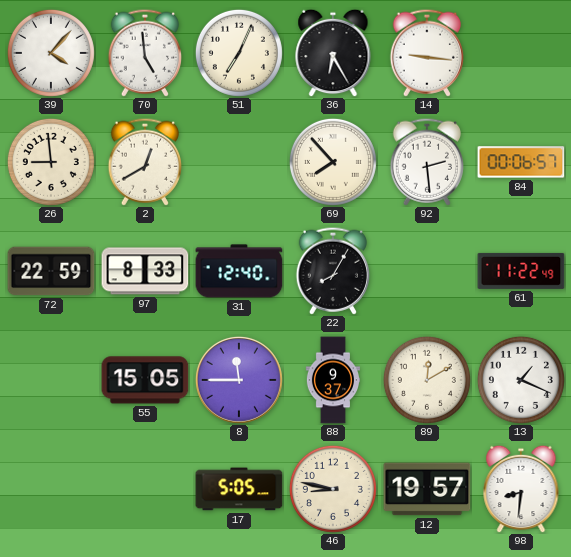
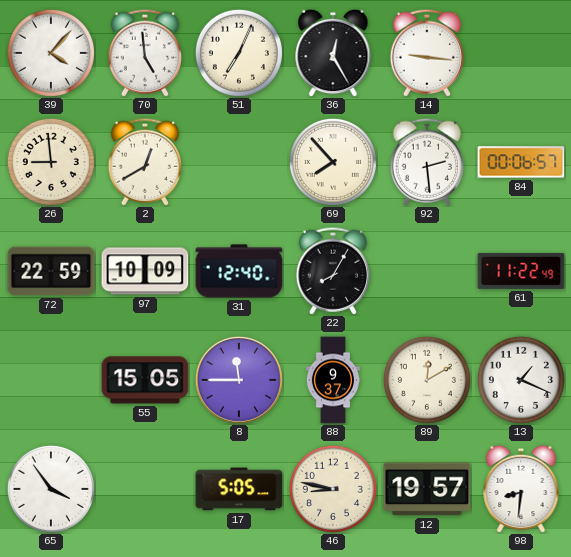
36: 6:25 -> 12:25
97: 8:33 -> 10:09
65: none -> 3:54
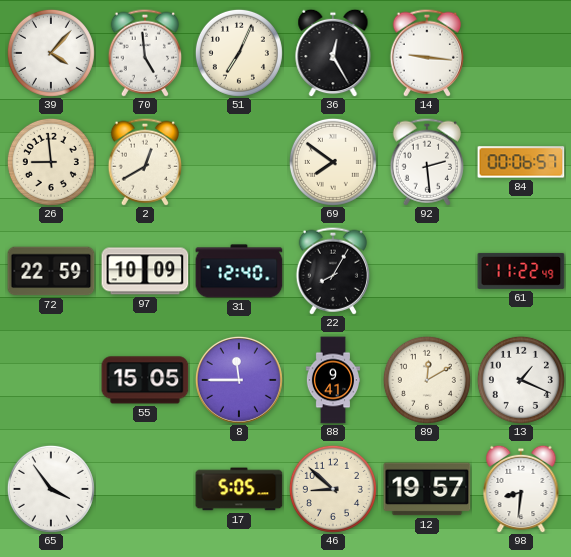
69: 7:53 -> 7:51
88: 9:37 -> 9:41
46: 8:47 -> 8:52
